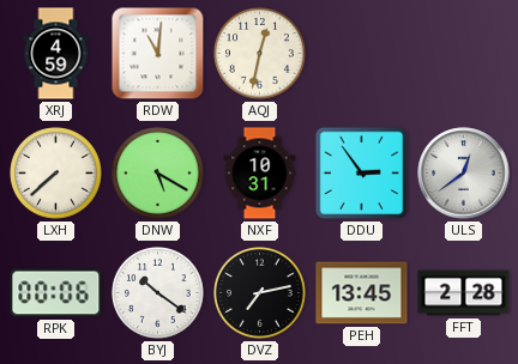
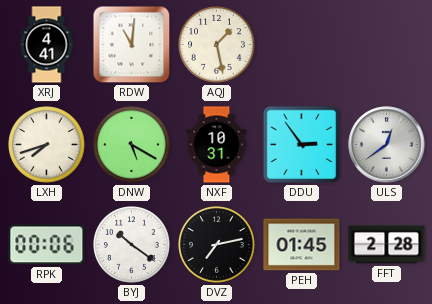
XRJ: 4:59 -> 4:41
AQJ: 12:32 -> 1:28
LXH: 7:38 -> 7:42
PEH: 13:45 -> 01:45
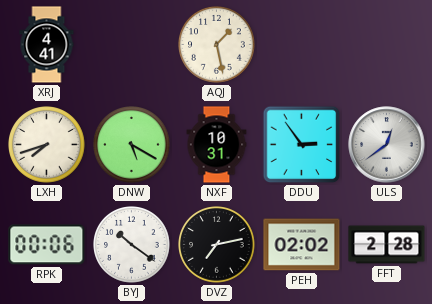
RDW: 11:01 -> none
PEH: 01:45 -> 02:02
